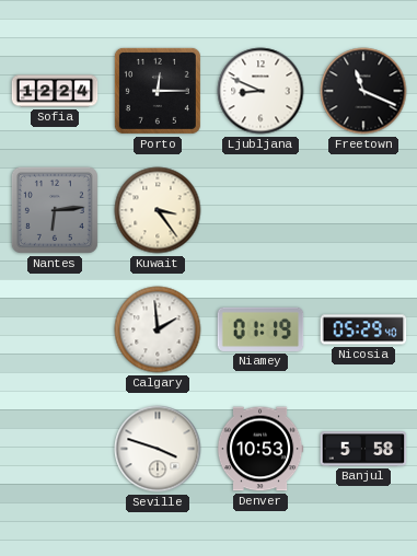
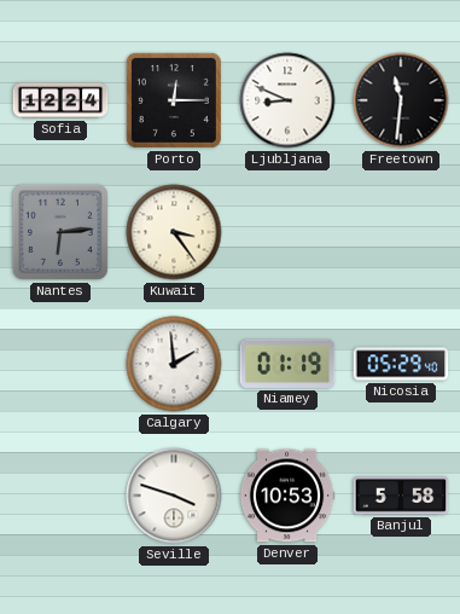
Freetown: 11:19 -> 11:31
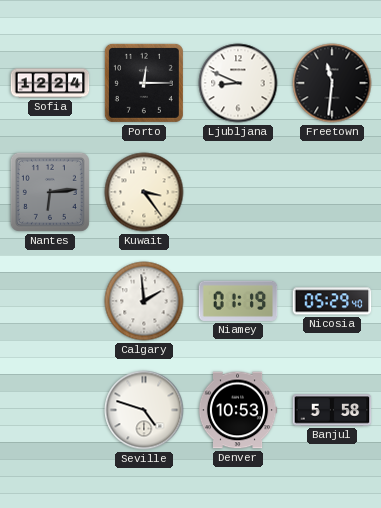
Seville: 3:48 -> 4:48
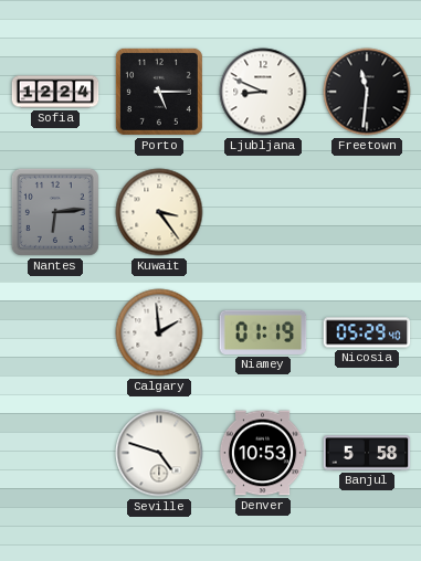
Porto: 12:15 -> 5:15
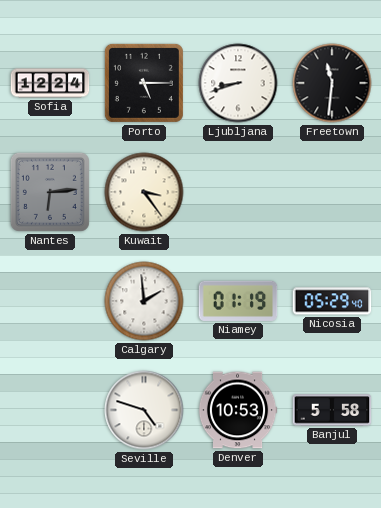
Ljubljana: 8:49 -> 8:42
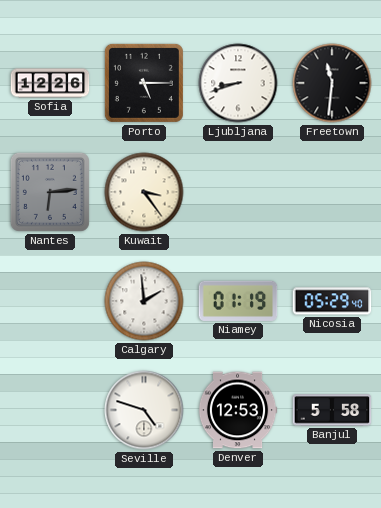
Sofia: 12:24 -> 12:26
Denver: 10:53 -> 12:53
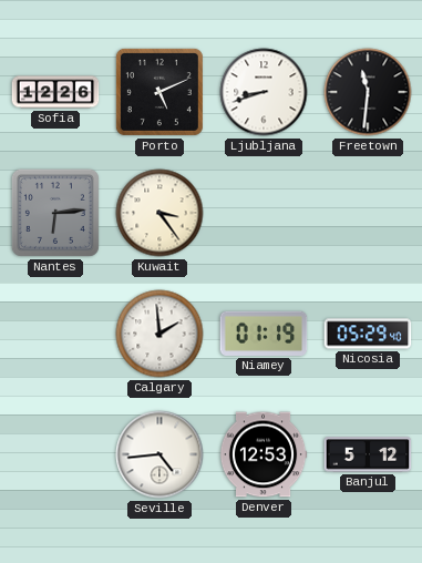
Porto: 5:15 -> 5:11
Seville: 4:48 -> 4:44
Banjul: 5:58 -> 5:12
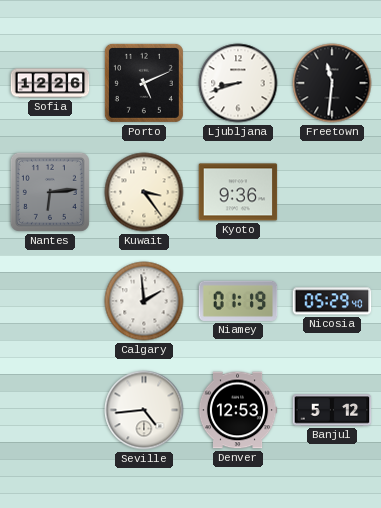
Kyoto: none -> 9:36
